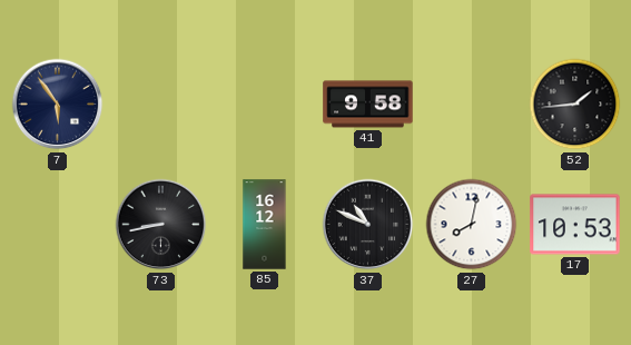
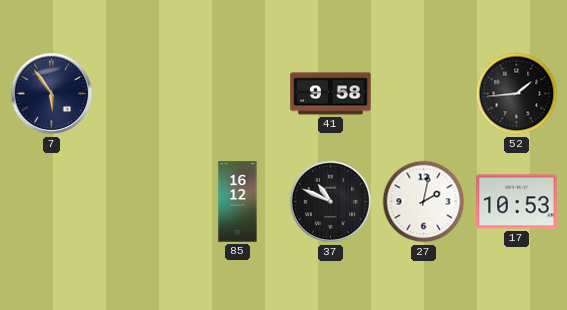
73: 8:43 -> none
27: 8:02 -> 2:02
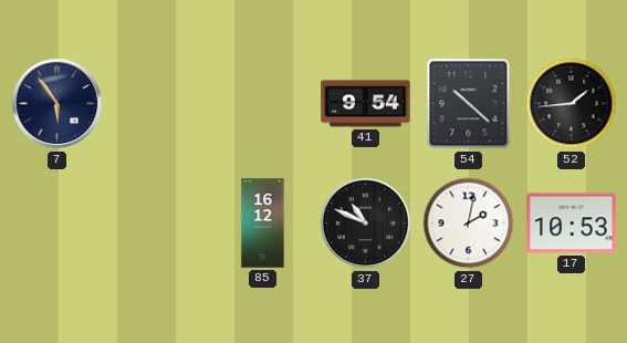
41: 9:58 -> 9:54
54: none -> 10:22
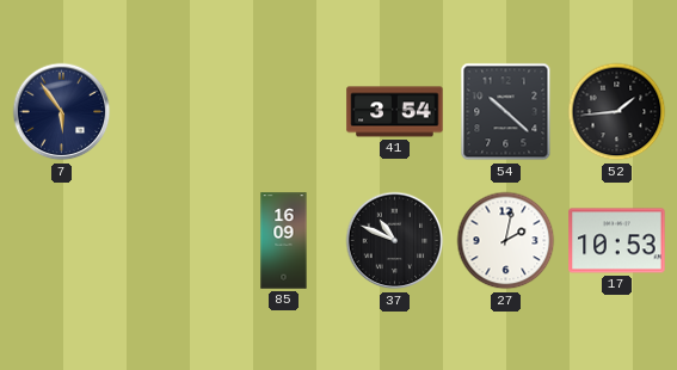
41: 9:54 -> 3:54
85: 16:12 -> 16:09
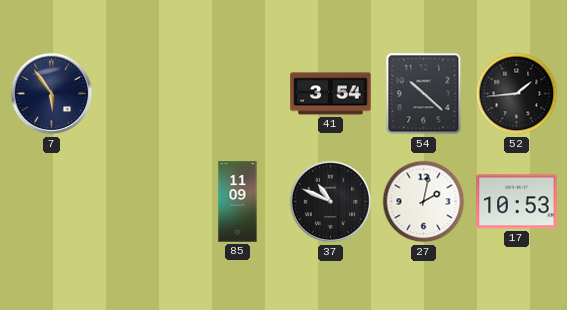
85: 16:09 -> 11:09
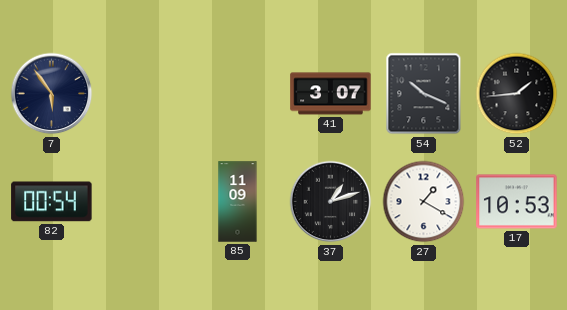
41: 3:54 -> 3:07
54: 10:22 -> 10:19
82: none -> 00:54
37: 10:49 -> 1:12
27: 2:02 -> 1:20
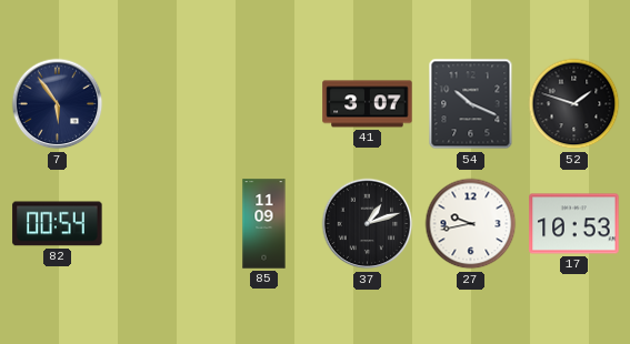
52: 1:44 -> 1:48
27: 1:20 -> 9:43
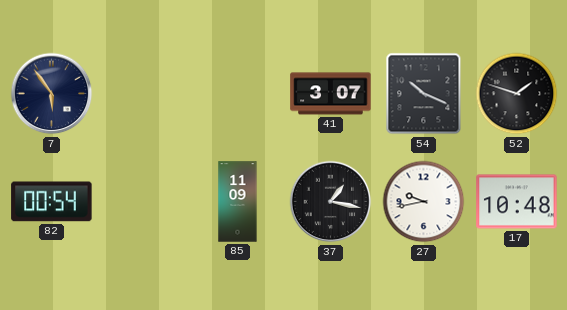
37: 1:12 -> 1:17
17: 10:53 -> 10:48
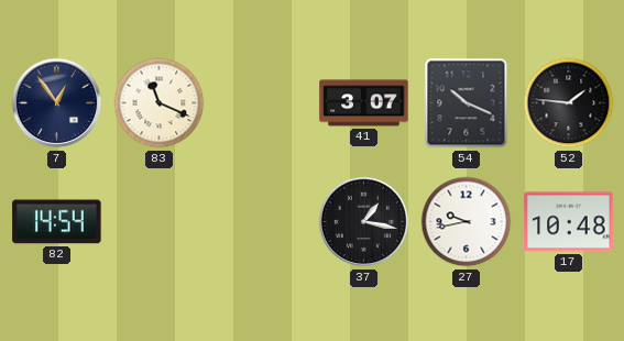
7: 5:54 -> 12:54
83: none -> 11:19
52: 1:48 -> 1:46
82: 00:54 -> 14:54
85: 11:09 -> none
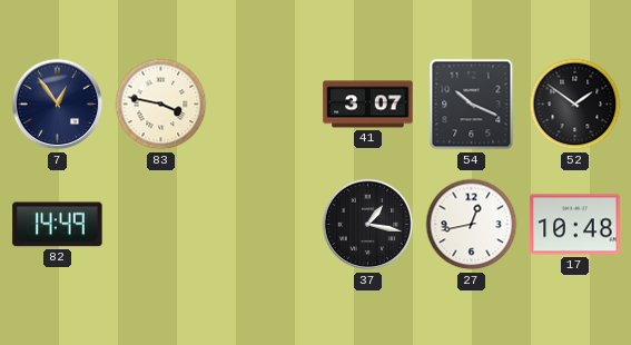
83: 11:19 -> 3:47
52: 1:46 -> 1:51
82: 14:54 -> 14:49
27: 9:43 -> 12:43
